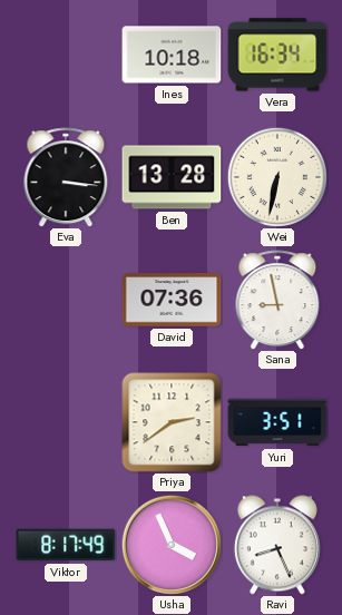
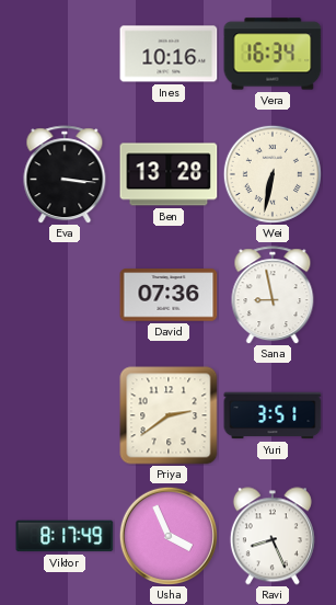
Ines: 10:18 -> 10:16
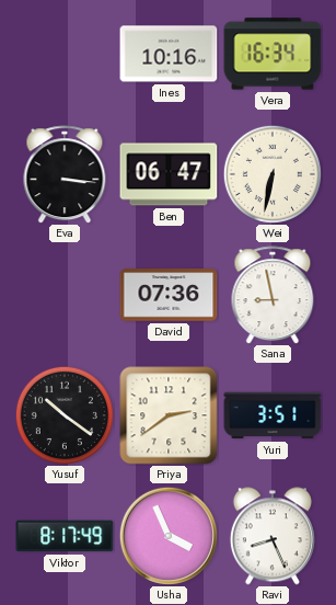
Ben: 13:28 -> 06:47
Yusuf: none -> 10:21
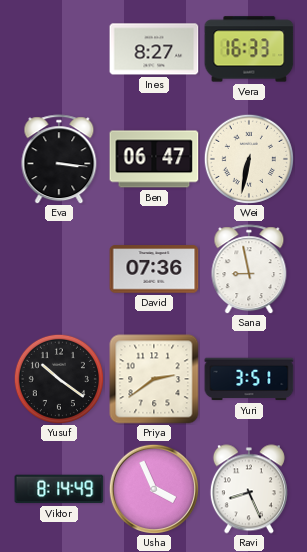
Ines: 10:16 -> 8:27
Vera: 16:34 -> 16:33
Viktor: 8:17 -> 8:14
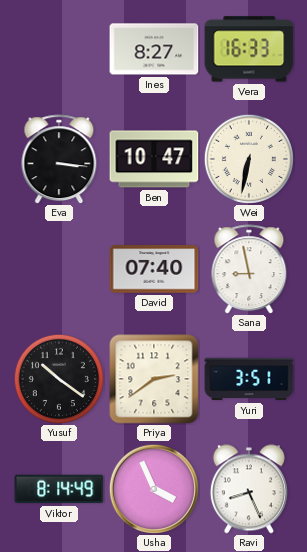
Ben: 06:47 -> 10:47
David: 07:36 -> 07:40
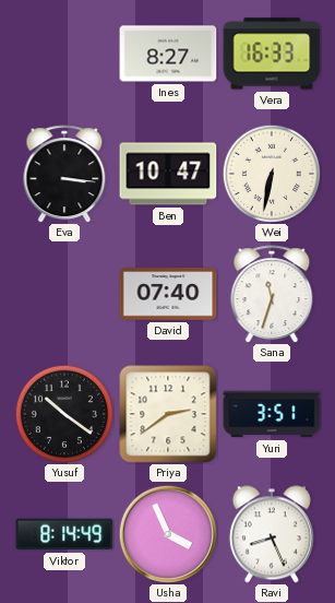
Sana: 8:58 -> 11:33
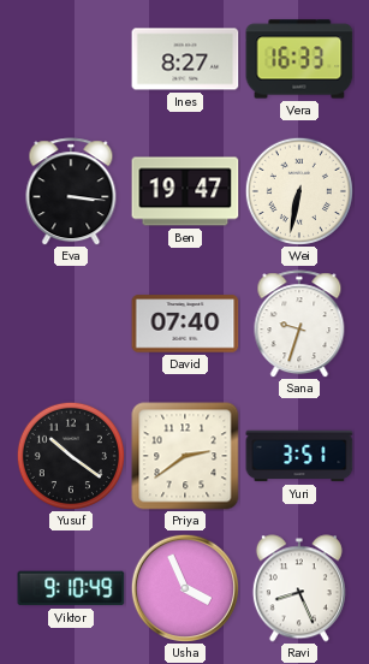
Ben: 10:47 -> 19:47
Sana: 11:33 -> 9:33
Viktor: 8:14 -> 9:10
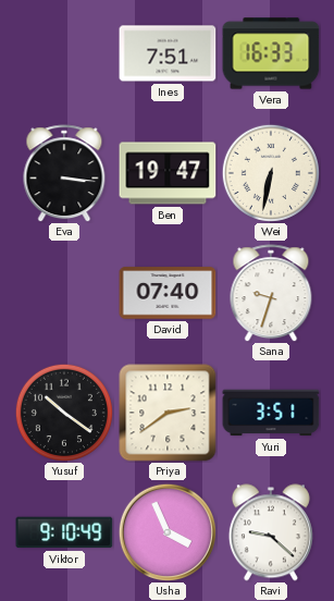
Ines: 8:27 -> 7:51
Ravi: 8:26 -> 9:22
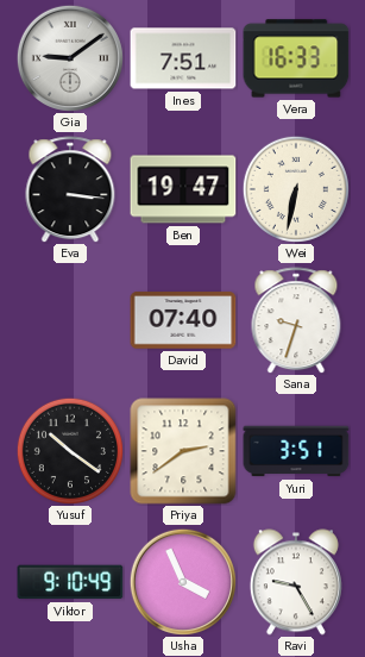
Gia: none -> 9:09
Ravi: 9:22 -> 9:25
